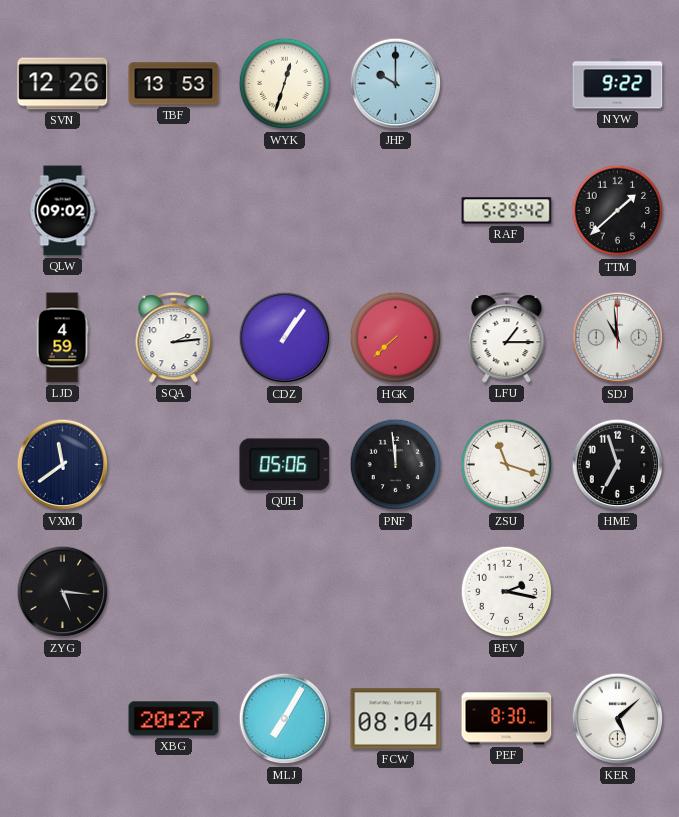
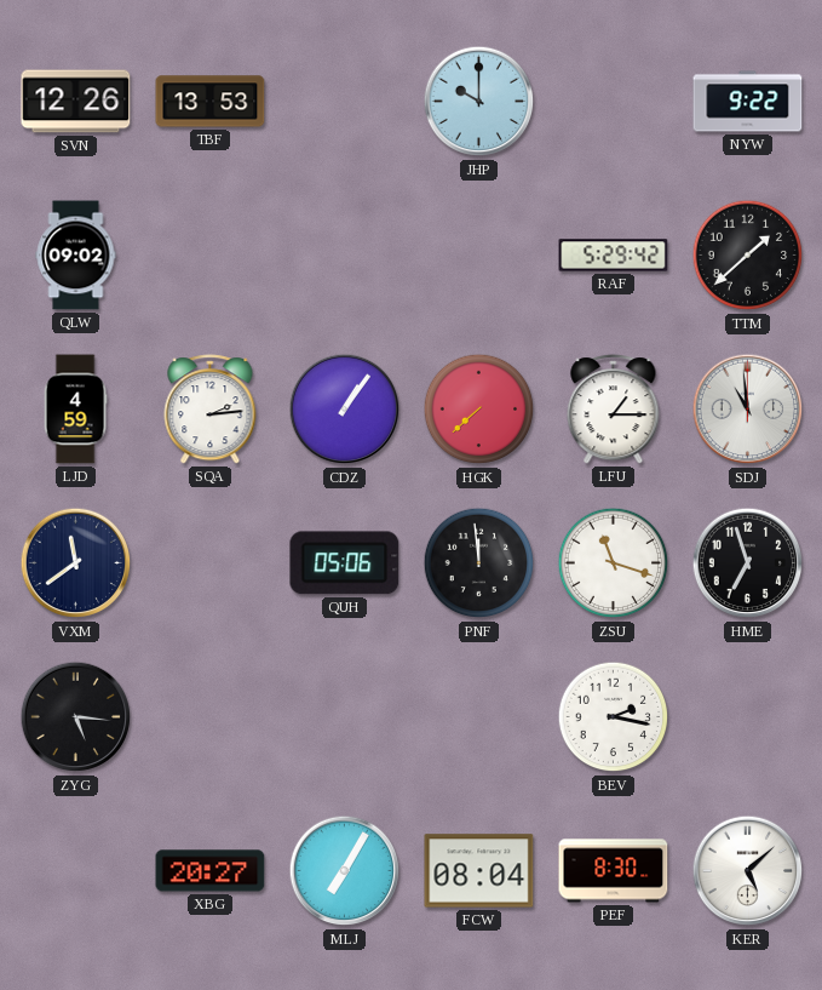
WYK: 12:33 -> none
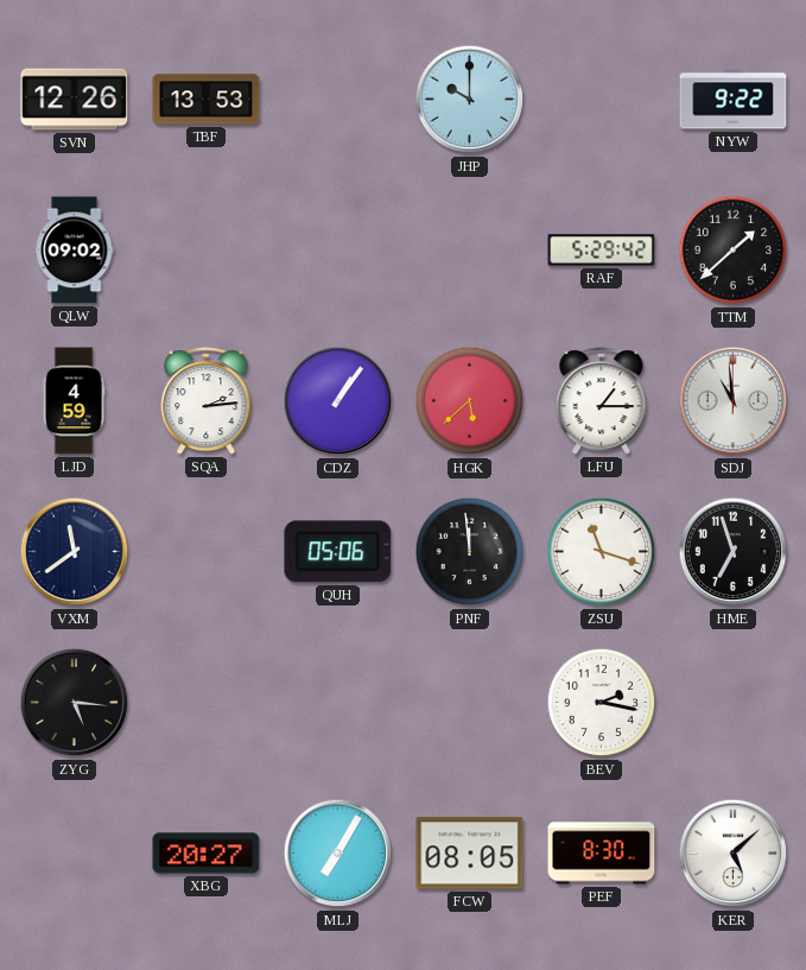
HGK: 7:38 -> 5:38
FCW: 08:04 -> 08:05
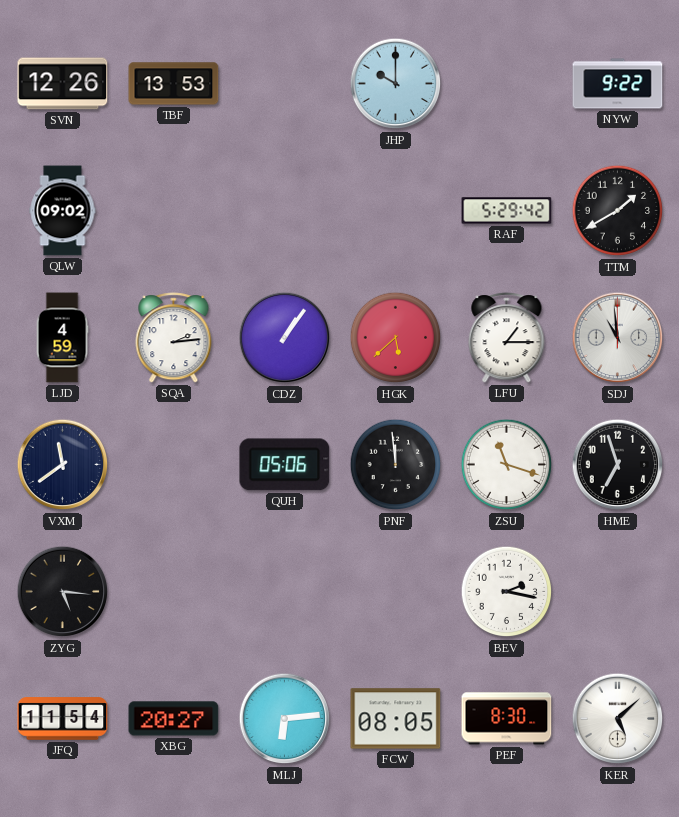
TTM: 1:38 -> 1:40
JFQ: none -> 11:54
MLJ: 7:05 -> 6:14
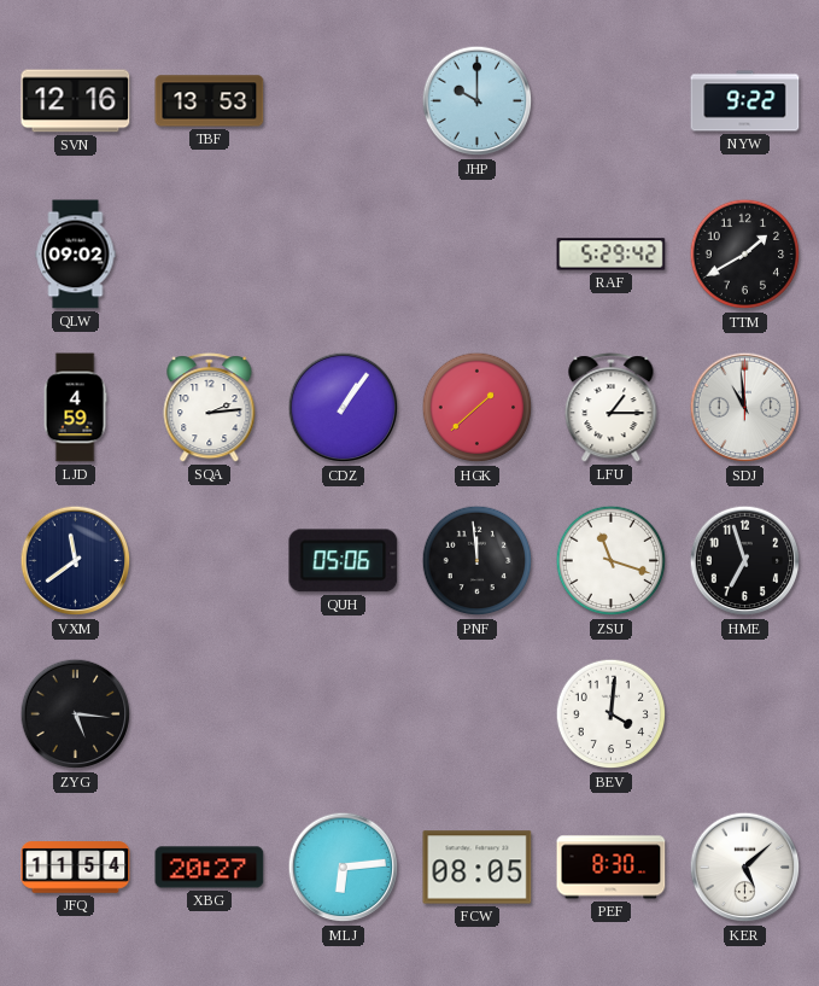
SVN: 12:26 -> 12:16
HGK: 5:38 -> 1:38
BEV: 2:17 -> 4:01
